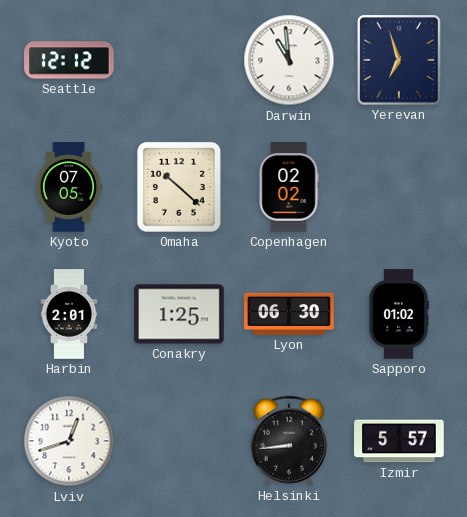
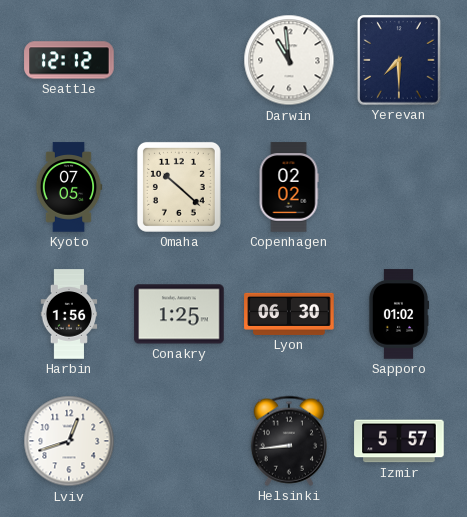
Yerevan: 6:57 -> 7:30
Harbin: 2:01 -> 1:56
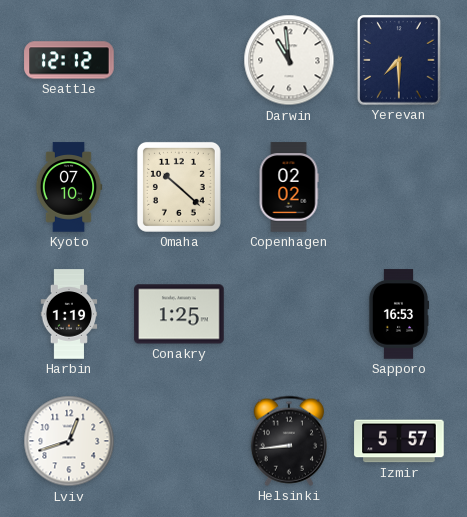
Kyoto: 07:05 -> 07:10
Harbin: 1:56 -> 1:19
Lyon: 06:30 -> none
Sapporo: 01:02 -> 16:53
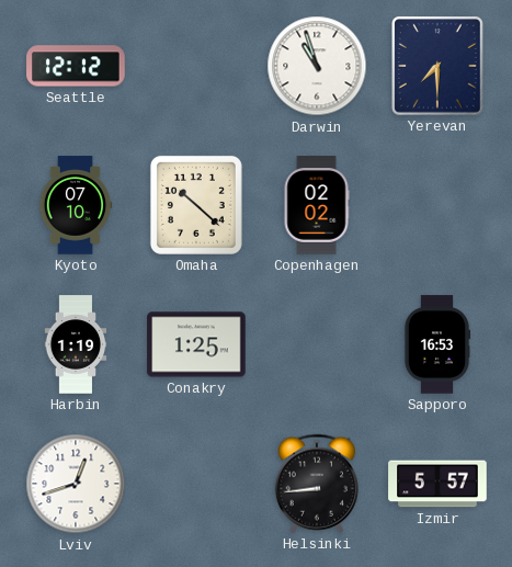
Darwin: 10:59 -> 10:57
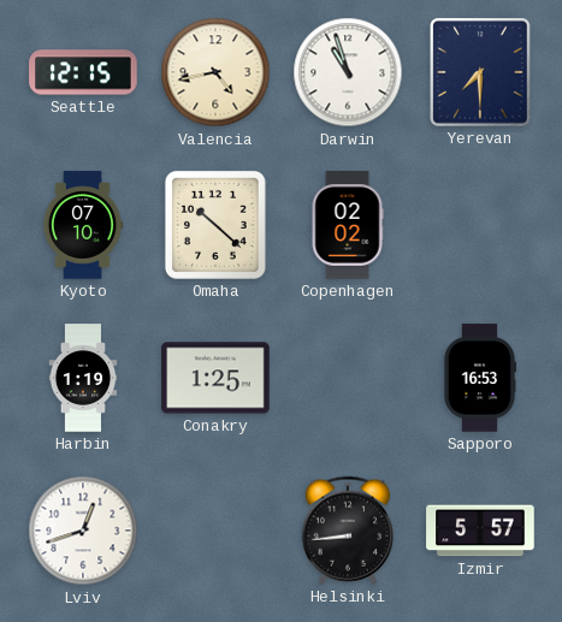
Seattle: 12:12 -> 12:15
Valencia: none -> 4:43
